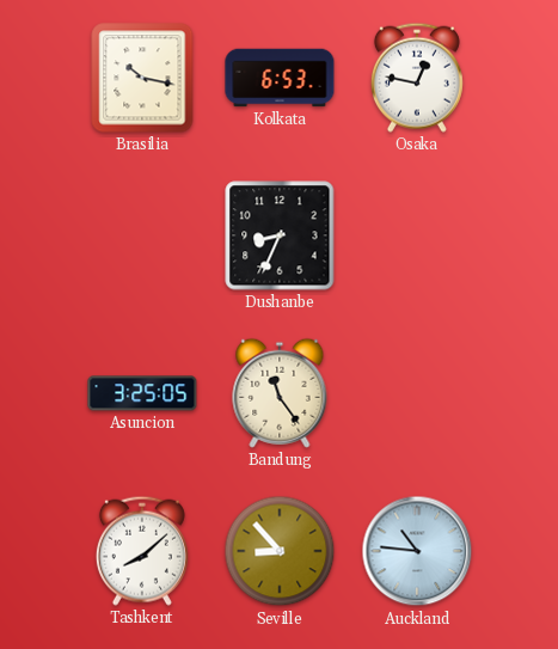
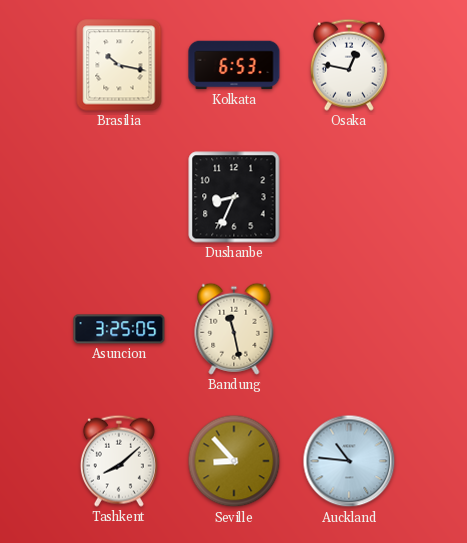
Bandung: 11:24 -> 11:28
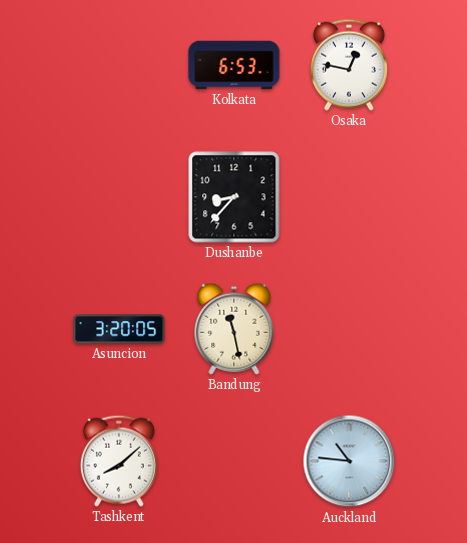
Brasilia: 10:17 -> none
Dushanbe: 8:34 -> 8:37
Asuncion: 3:25 -> 3:20
Seville: 8:53 -> none
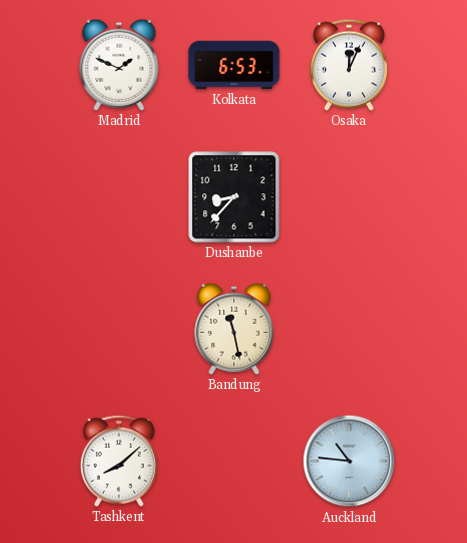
Madrid: none -> 1:49
Osaka: 12:47 -> 12:04
Asuncion: 3:20 -> none
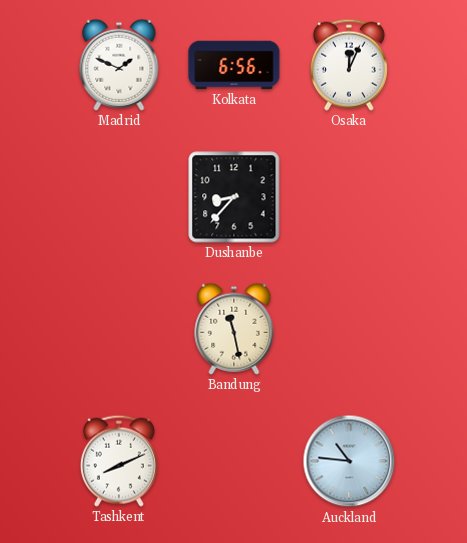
Kolkata: 6:53 -> 6:56
Tashkent: 8:08 -> 8:11
